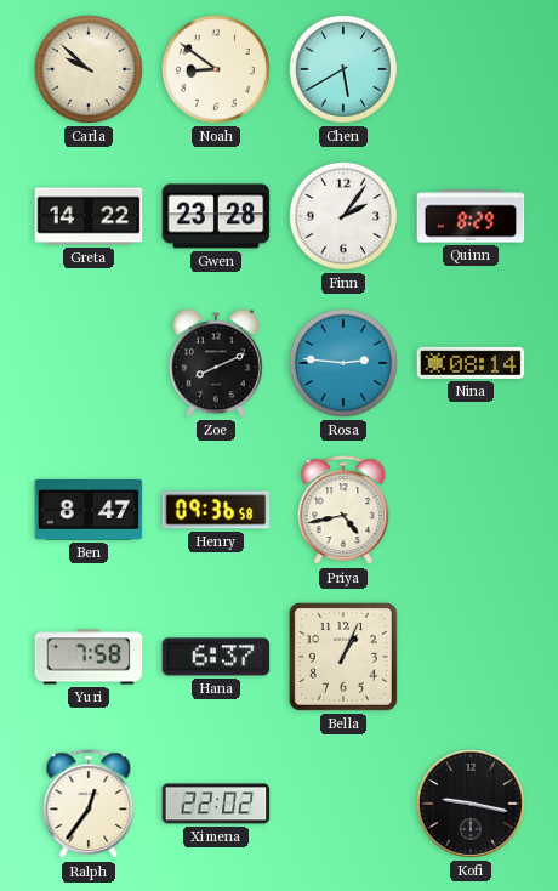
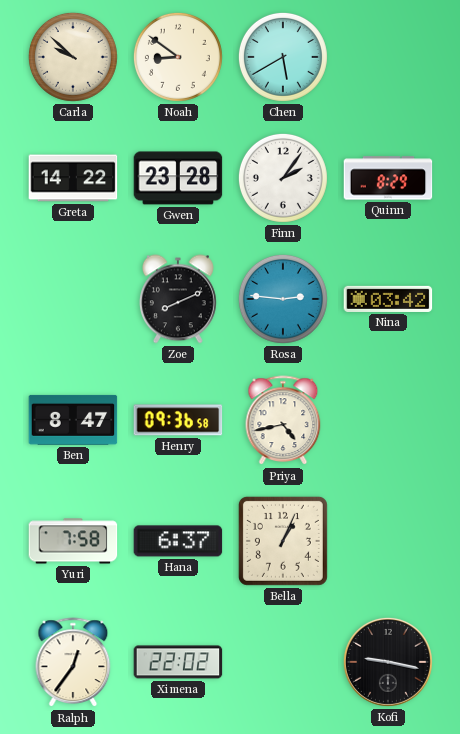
Nina: 08:14 -> 03:42
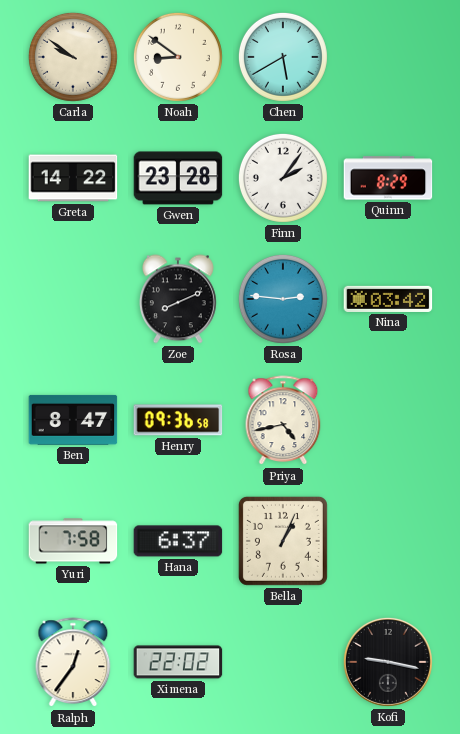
Carla: 9:52 -> 9:51
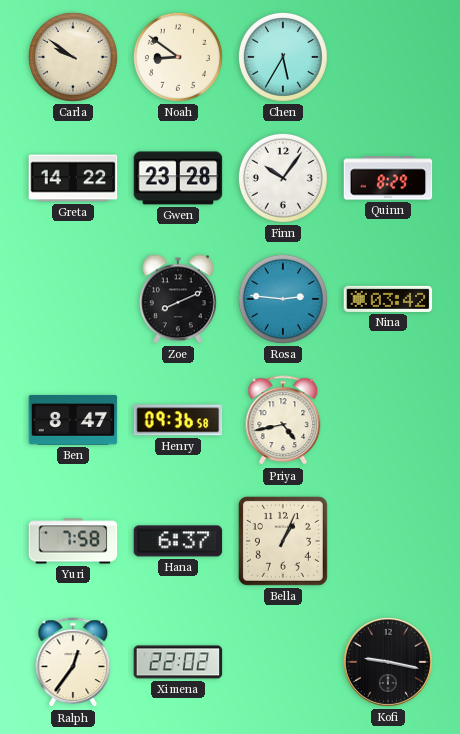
Chen: 5:40 -> 5:35
Finn: 2:06 -> 10:06
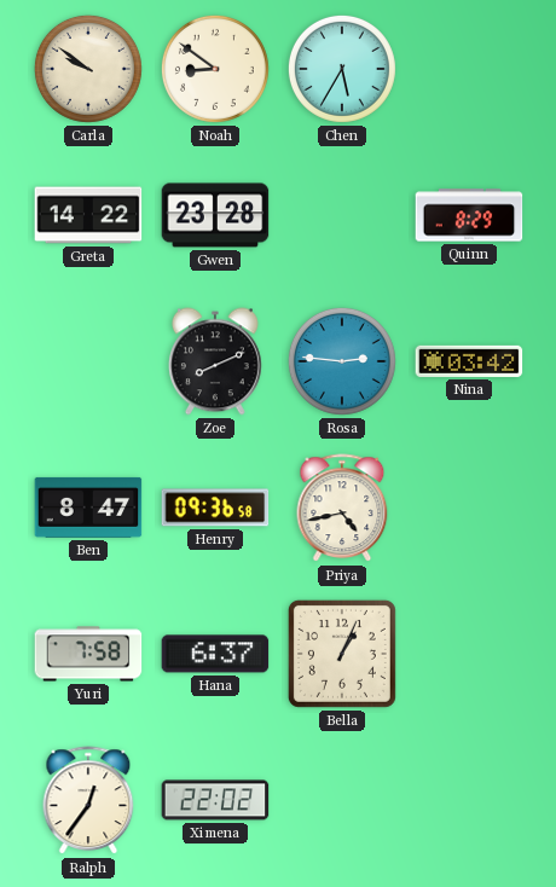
Finn: 10:06 -> none
Kofi: 9:17 -> none
